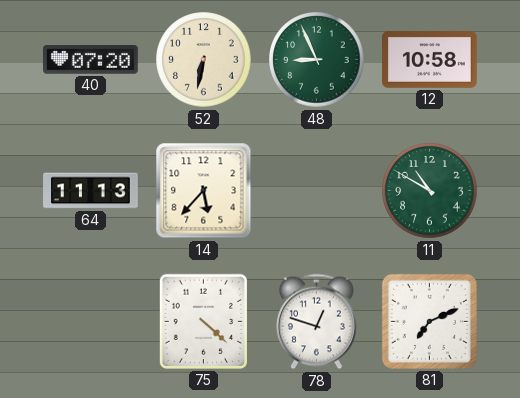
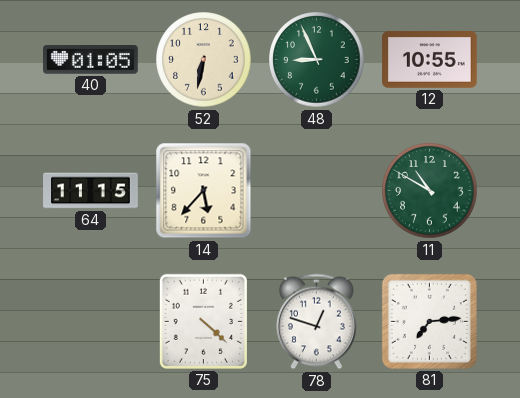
40: 07:20 -> 01:05
12: 10:58 -> 10:55
64: 11:13 -> 11:15
81: 7:11 -> 7:14
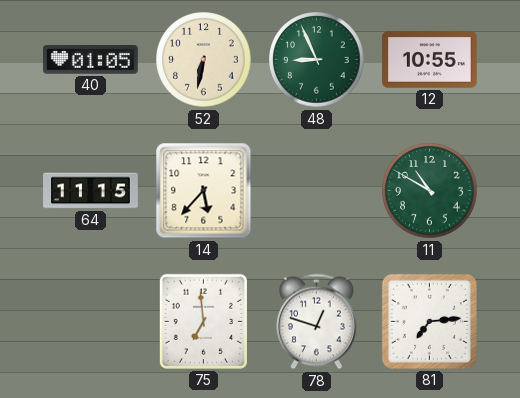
75: 4:22 -> 6:59
